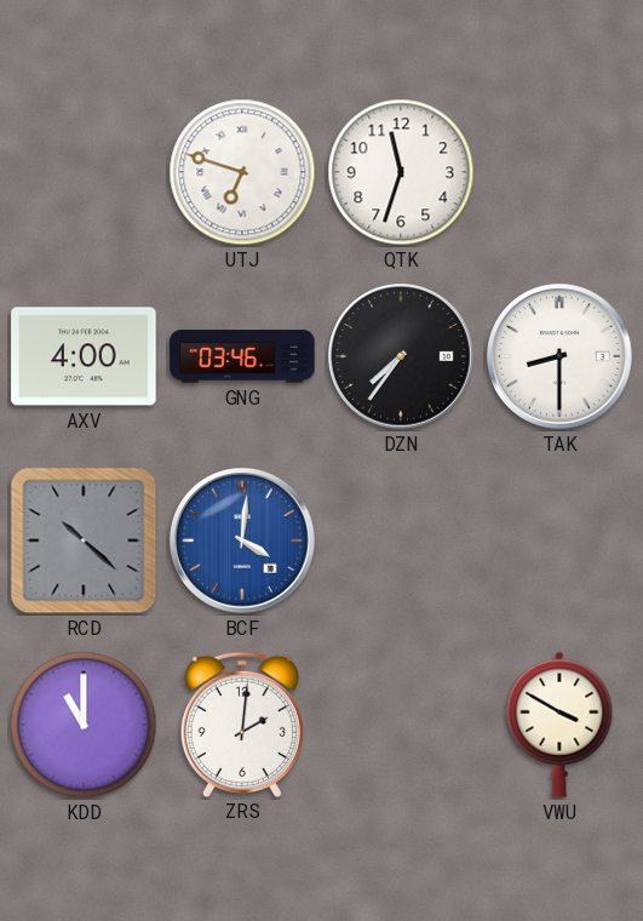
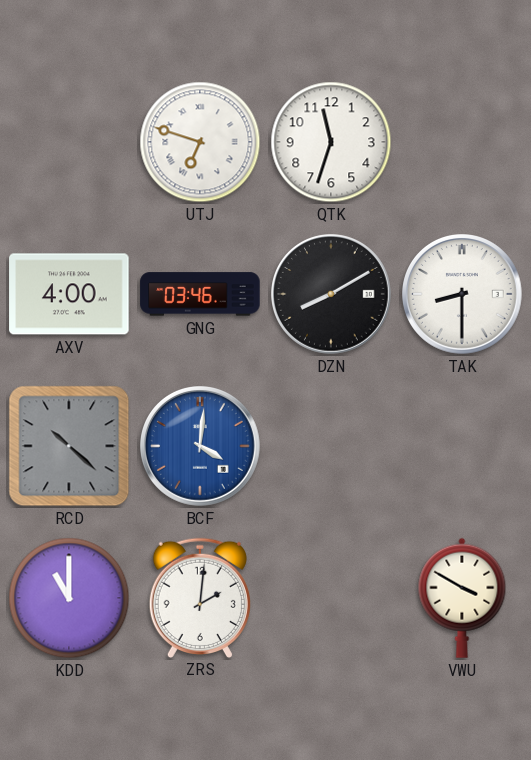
DZN: 7:36 -> 8:10
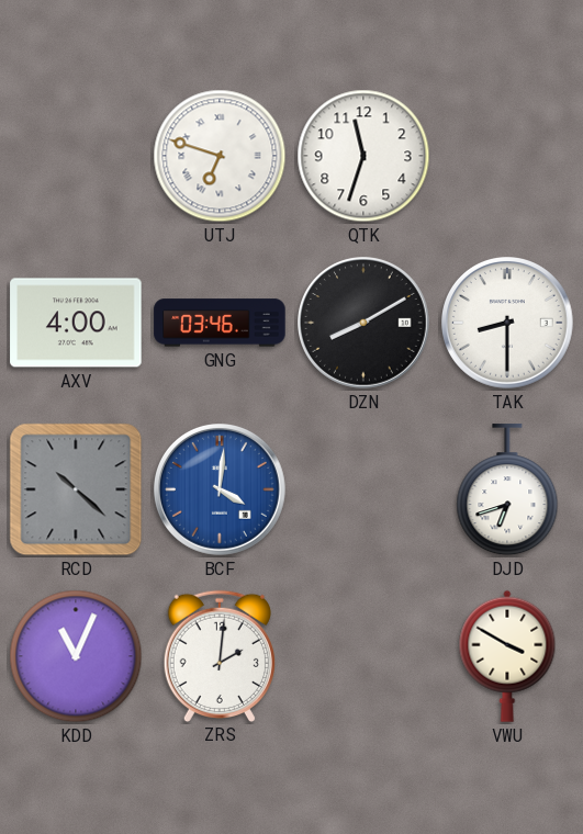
DJD: none -> 6:42
KDD: 11:00 -> 11:04
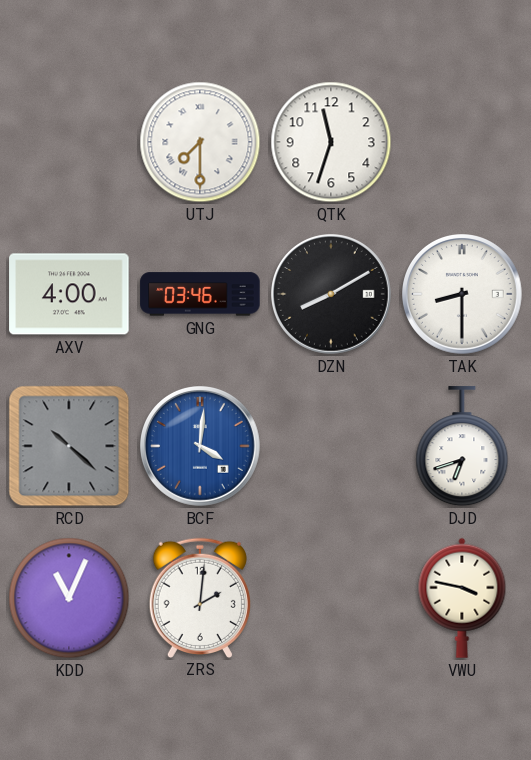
UTJ: 6:48 -> 7:30
VWU: 3:50 -> 3:47
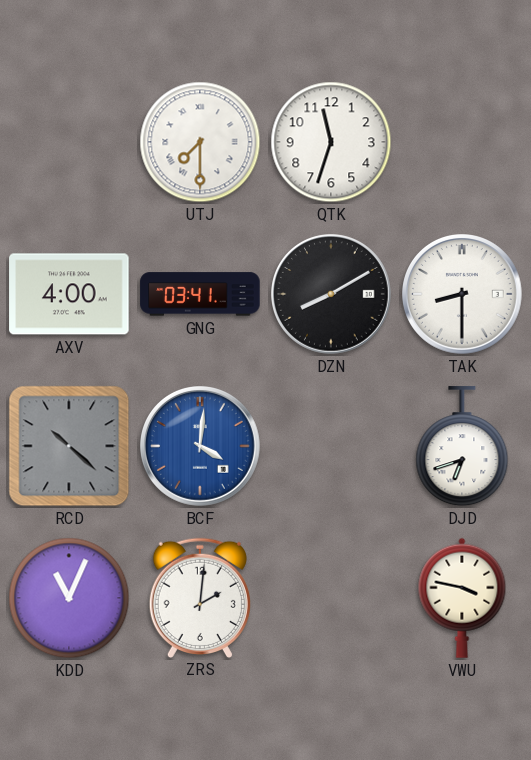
GNG: 03:46 -> 03:41
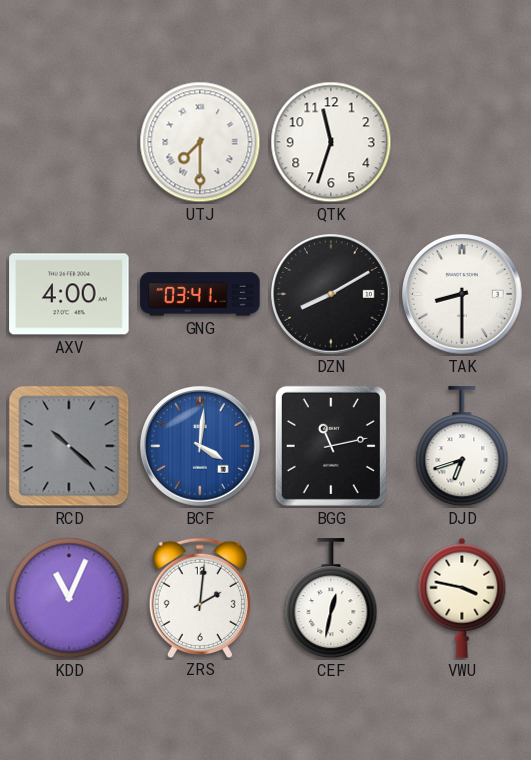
BGG: none -> 11:13
CEF: none -> 12:32
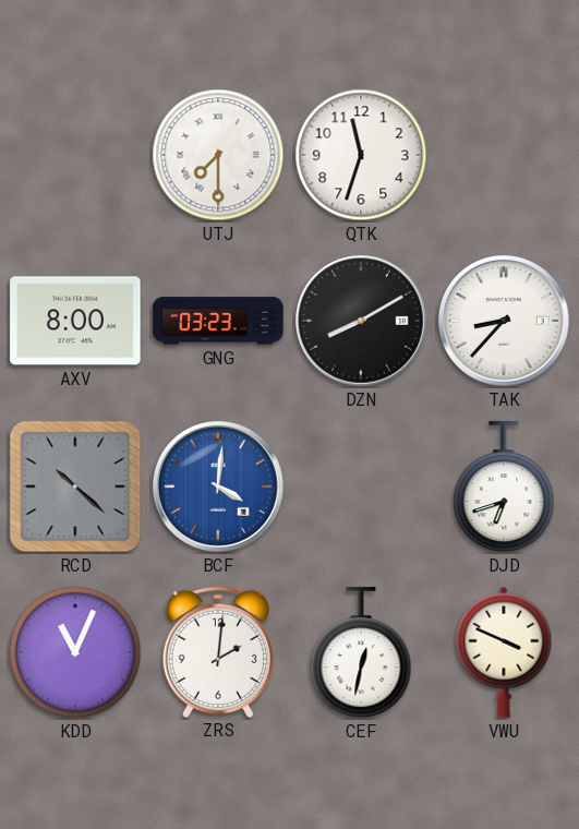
AXV: 4:00 -> 8:00
GNG: 03:41 -> 03:23
TAK: 8:30 -> 8:37
BGG: 11:13 -> none
VWU: 3:47 -> 3:49
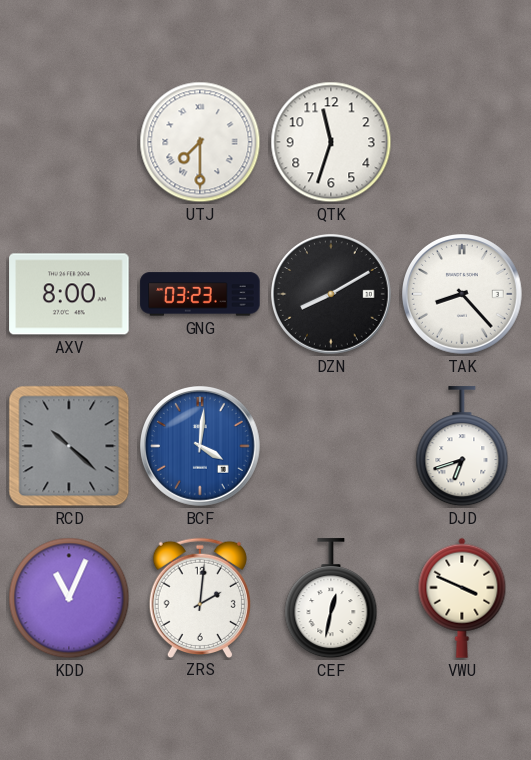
TAK: 8:37 -> 8:23
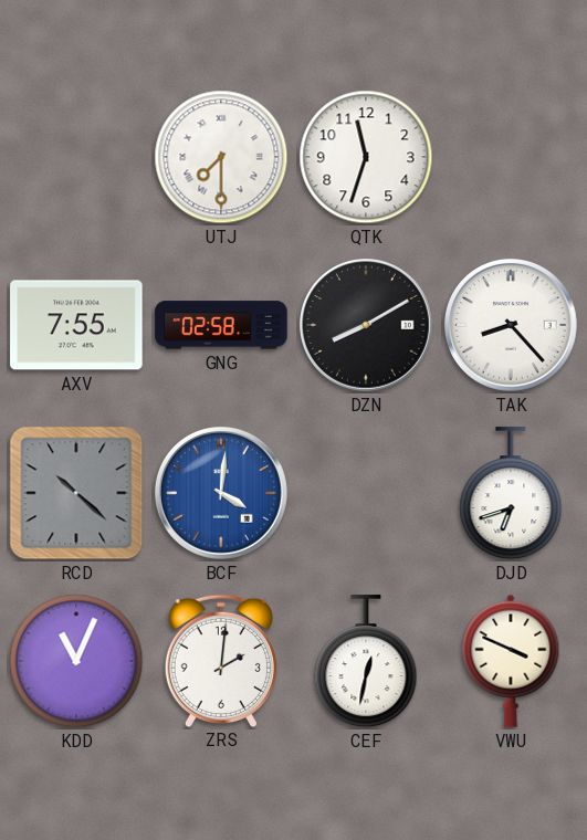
AXV: 8:00 -> 7:55
GNG: 03:23 -> 02:58
